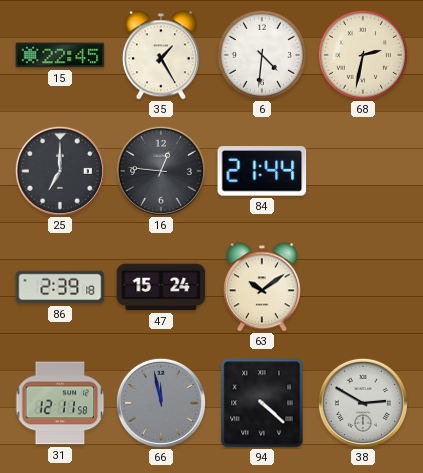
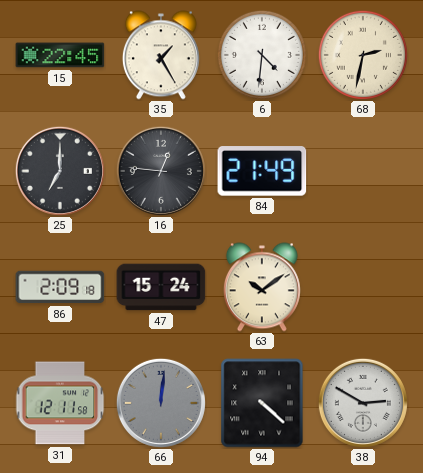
84: 21:44 -> 21:49
86: 2:39 -> 2:09
66: 11:58 -> 12:01
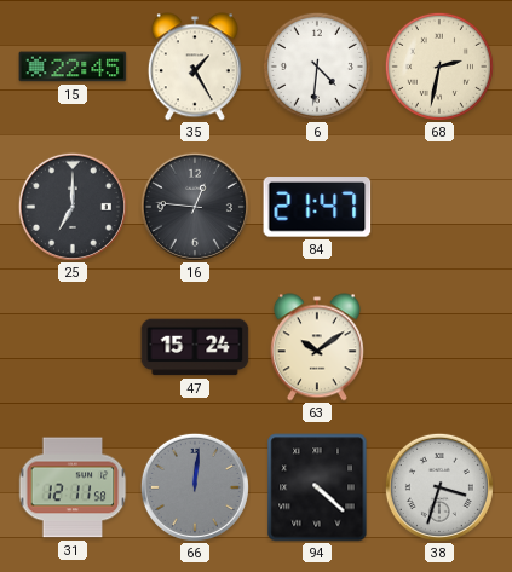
84: 21:49 -> 21:47
86: 2:09 -> none
38: 2:50 -> 3:33
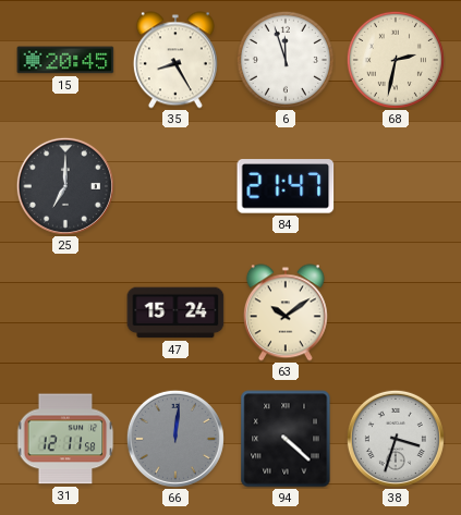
15: 22:45 -> 20:45
35: 1:25 -> 8:25
6: 4:31 -> 11:57
16: 12:46 -> none
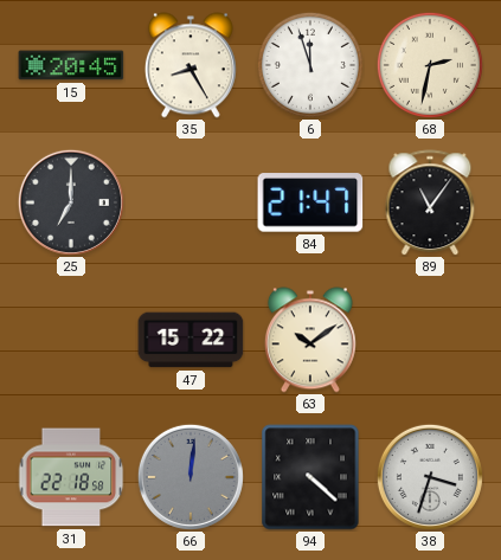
89: none -> 11:06
47: 15:24 -> 15:22
31: 12:11 -> 22:18
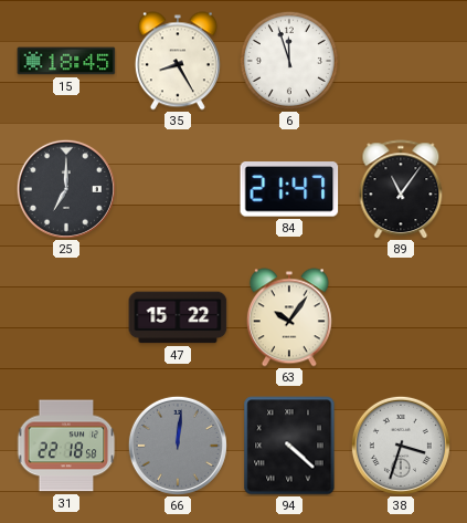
15: 20:45 -> 18:45
68: 2:32 -> none
63: 10:09 -> 10:06
